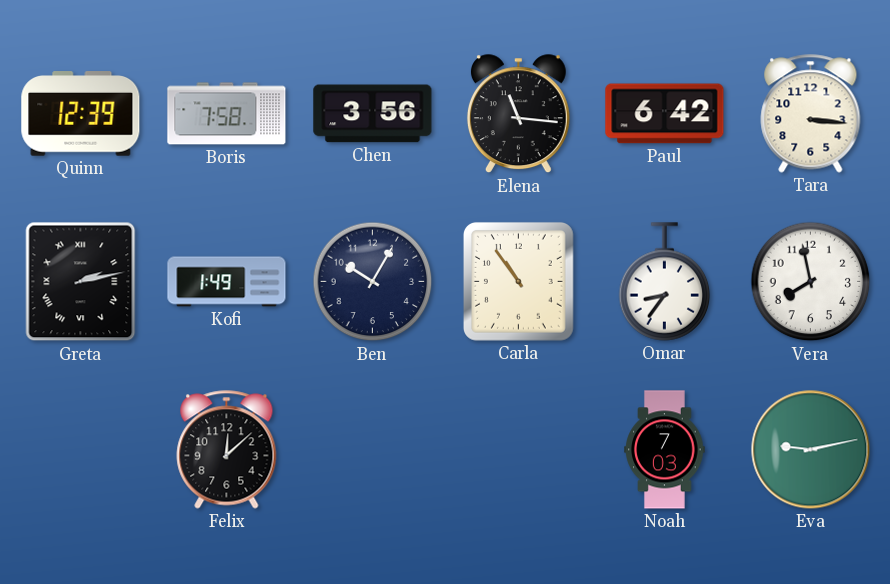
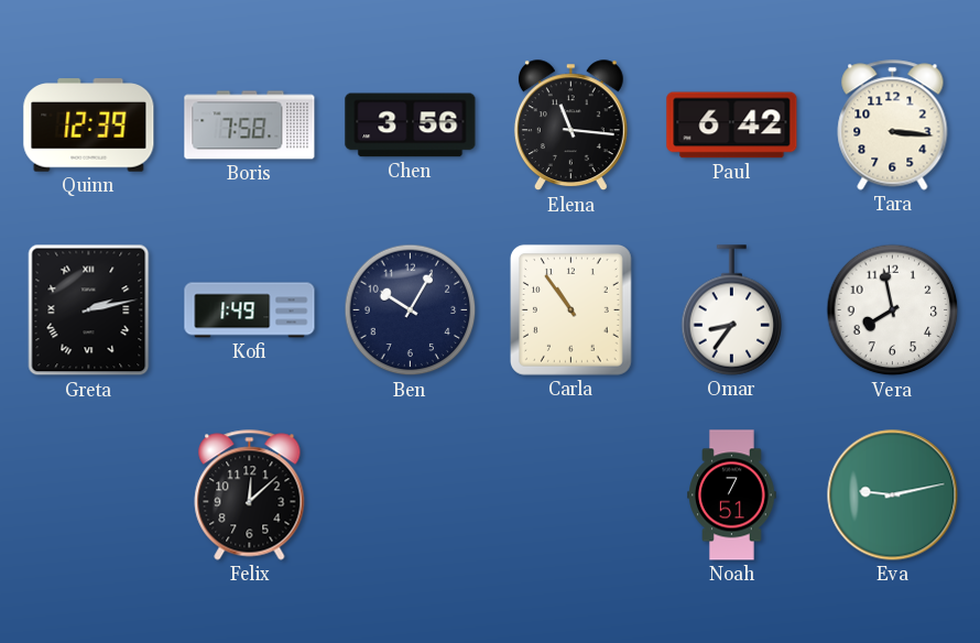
Noah: 7:03 -> 7:51
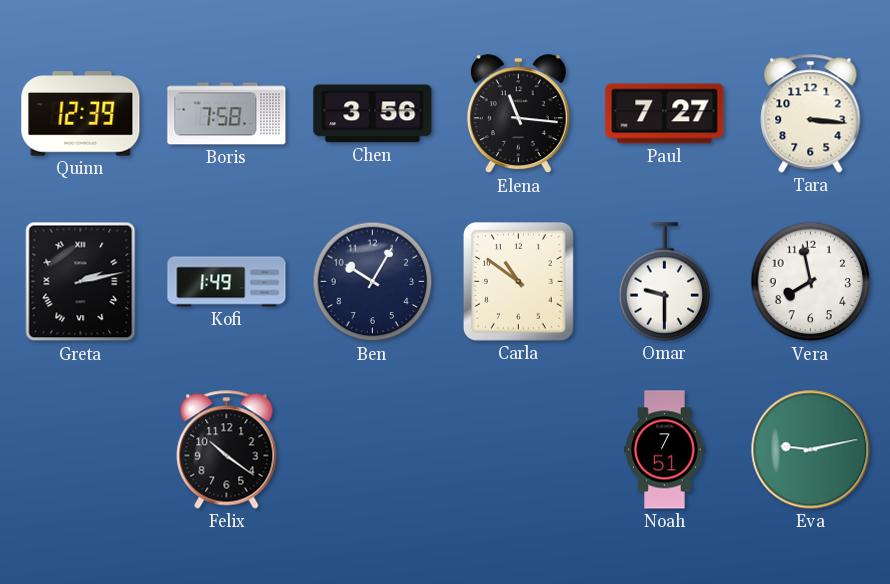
Paul: 6:42 -> 7:27
Carla: 10:54 -> 10:51
Omar: 8:36 -> 9:30
Felix: 12:08 -> 10:21
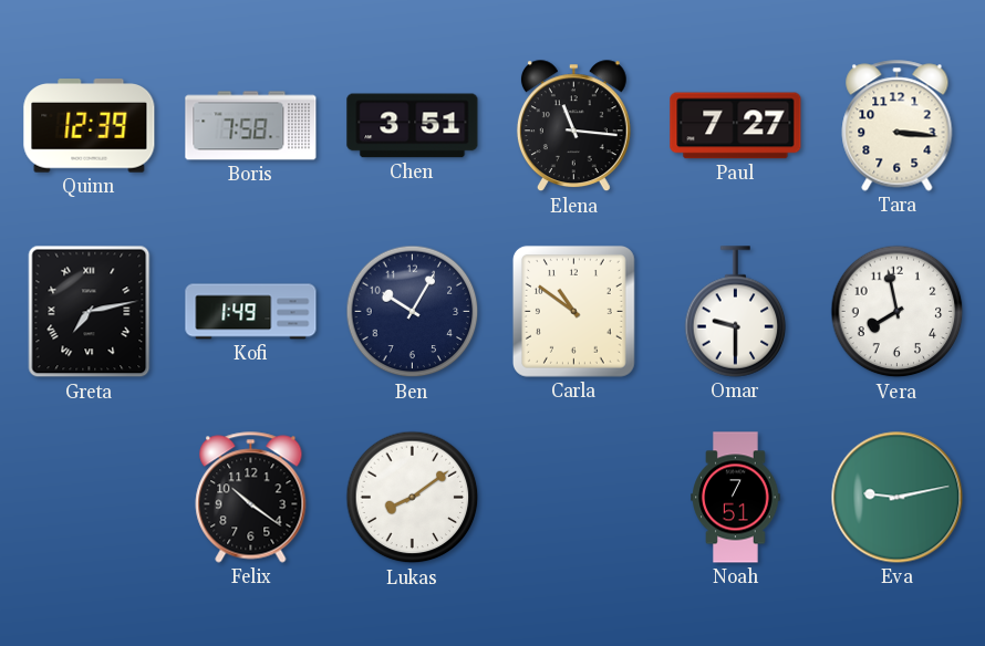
Chen: 3:56 -> 3:51
Greta: 2:13 -> 7:13
Lukas: none -> 8:09
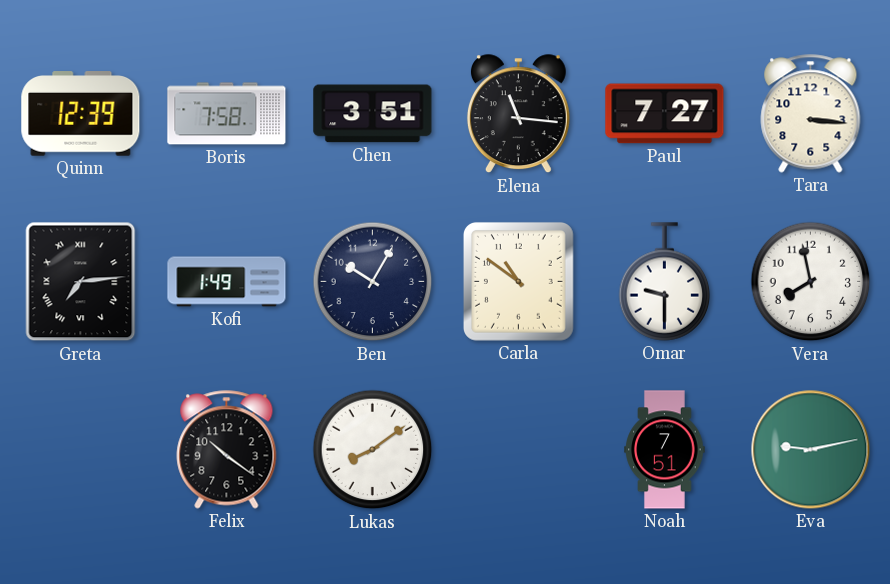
Greta: 7:13 -> 7:14
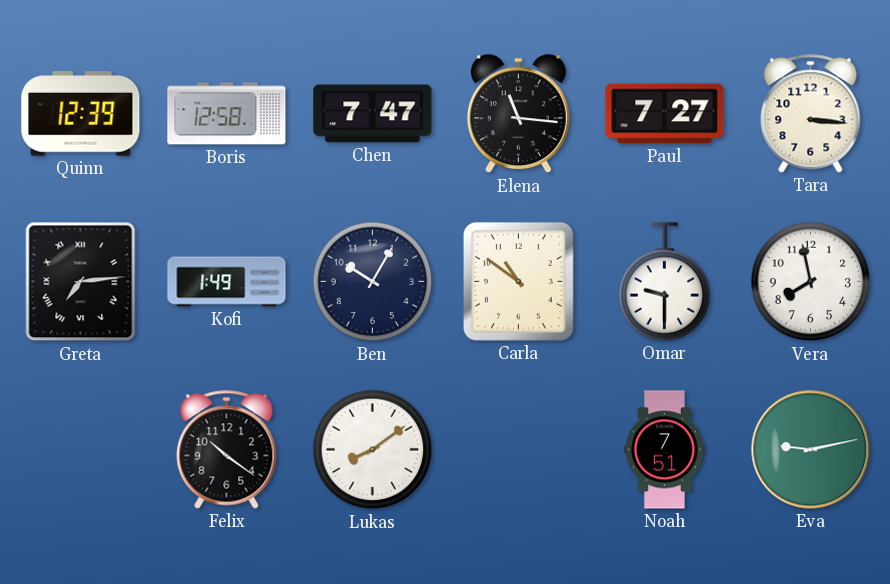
Boris: 7:58 -> 12:58
Chen: 3:51 -> 7:47
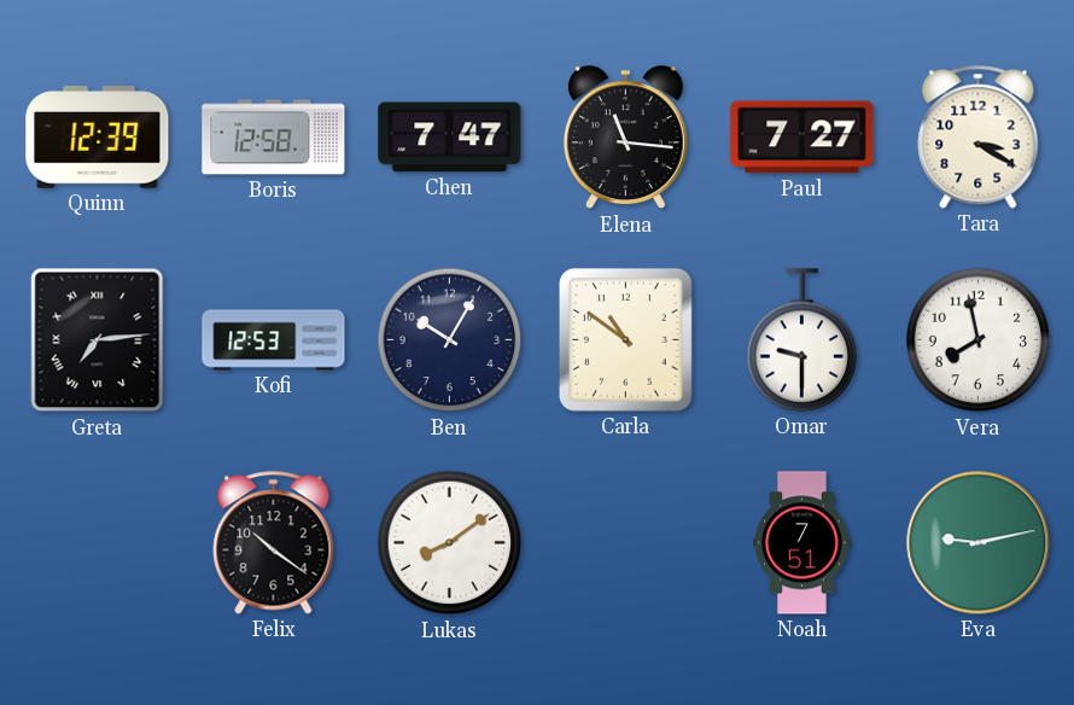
Tara: 3:16 -> 3:20
Kofi: 1:49 -> 12:53
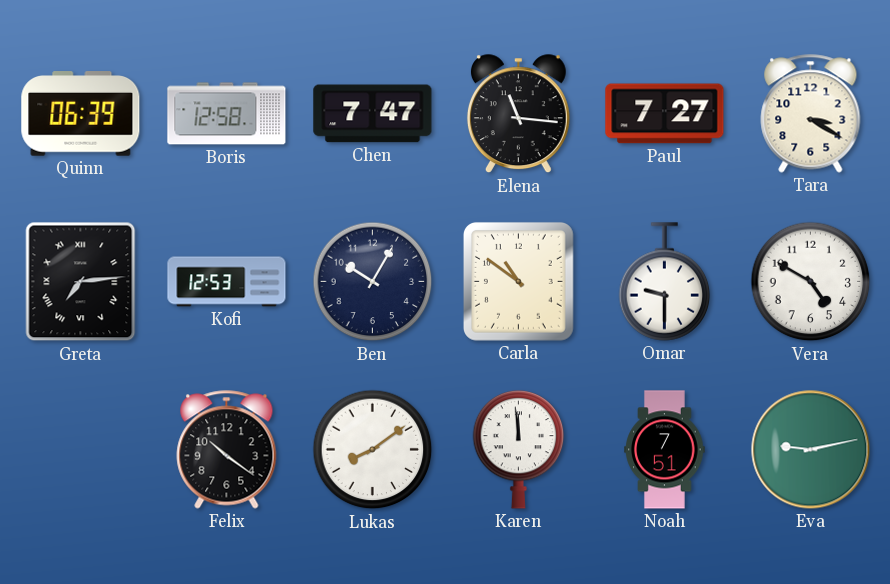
Quinn: 12:39 -> 06:39
Vera: 7:58 -> 4:50
Karen: none -> 11:59
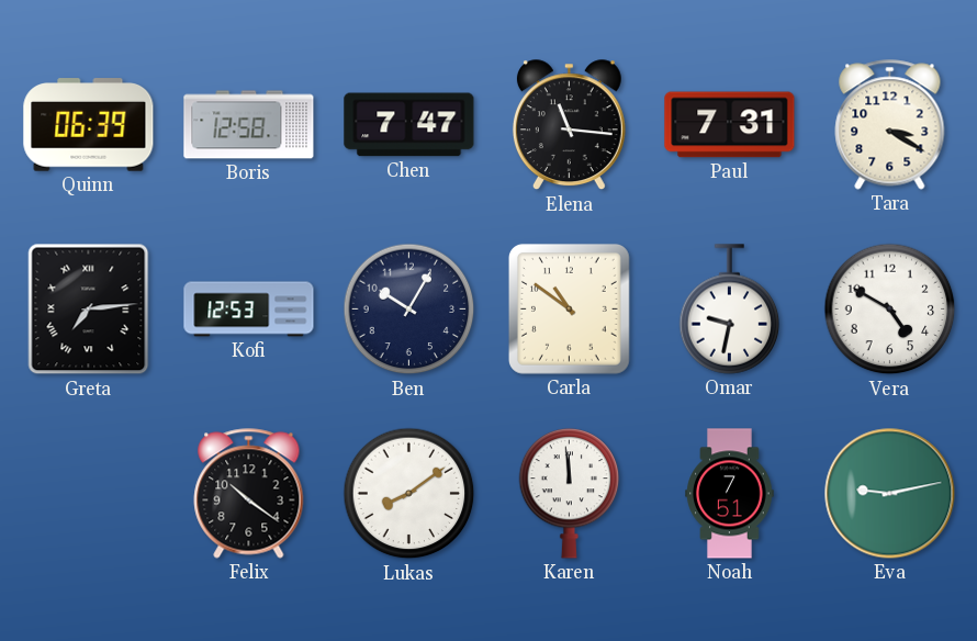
Paul: 7:27 -> 7:31
Omar: 9:30 -> 9:32
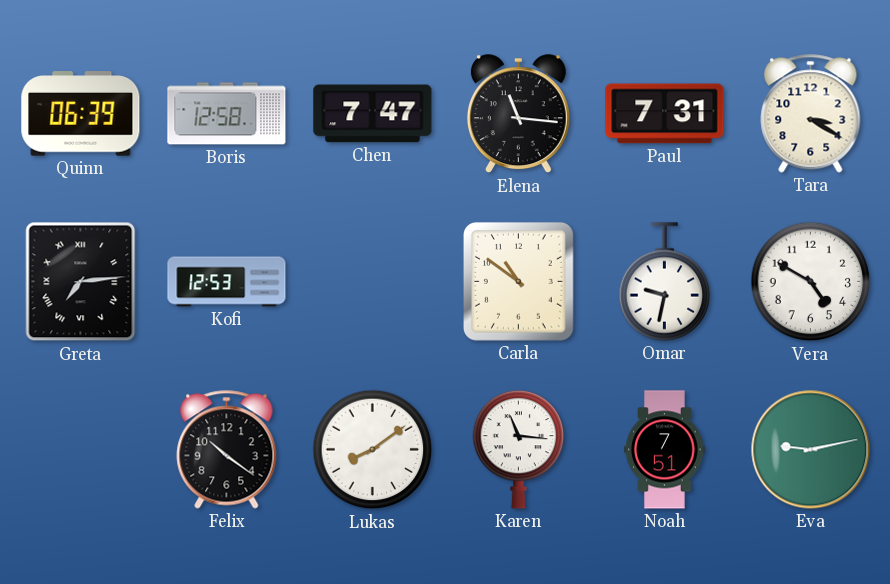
Ben: 10:05 -> none
Karen: 11:59 -> 11:16
